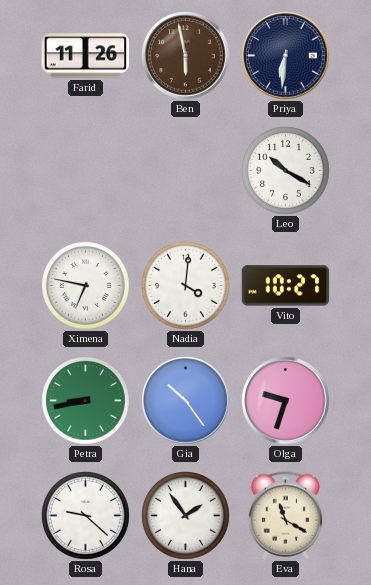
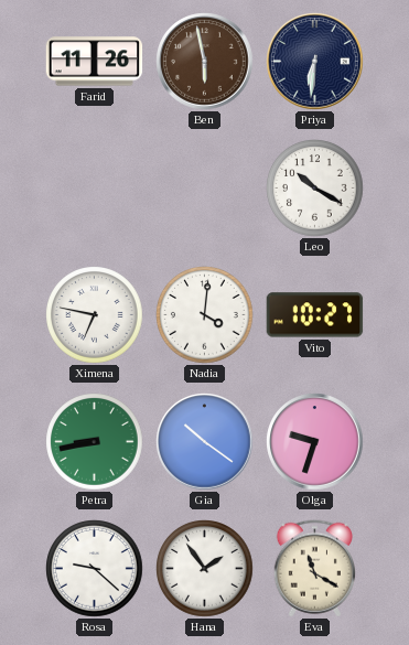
Gia: 10:24 -> 10:21
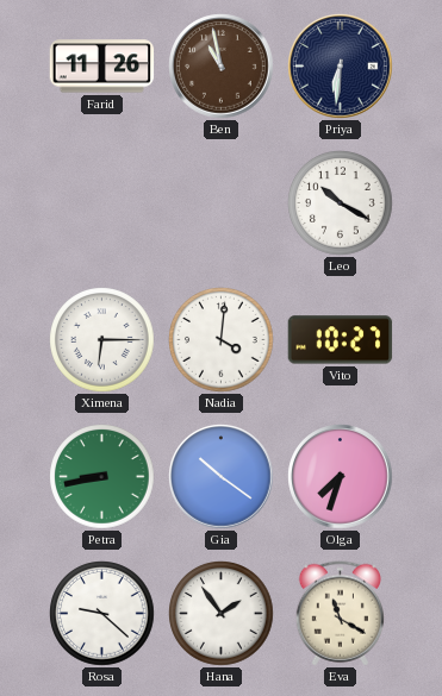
Ben: 5:58 -> 10:58
Ximena: 6:47 -> 6:15
Olga: 9:33 -> 7:33
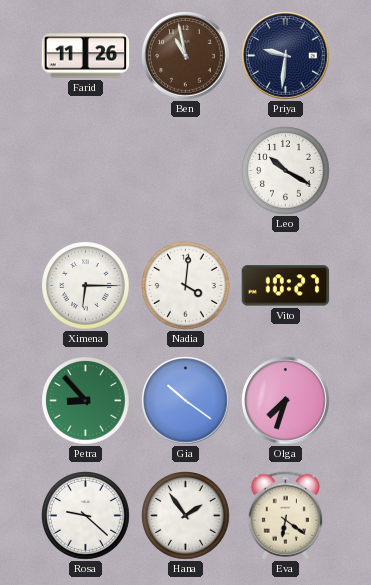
Priya: 6:31 -> 9:31
Petra: 8:43 -> 8:53
Eva: 11:20 -> 6:21
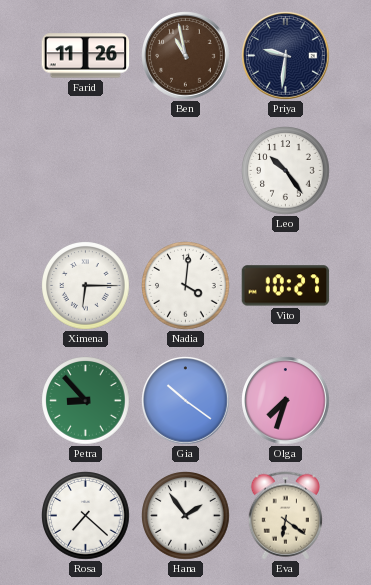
Leo: 10:20 -> 10:24
Rosa: 9:22 -> 7:22
